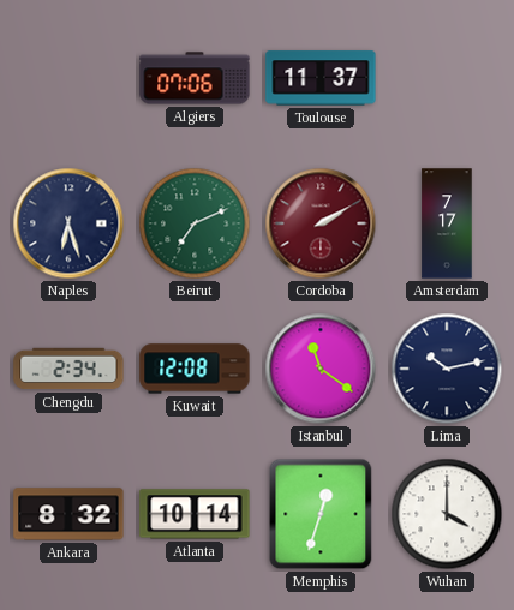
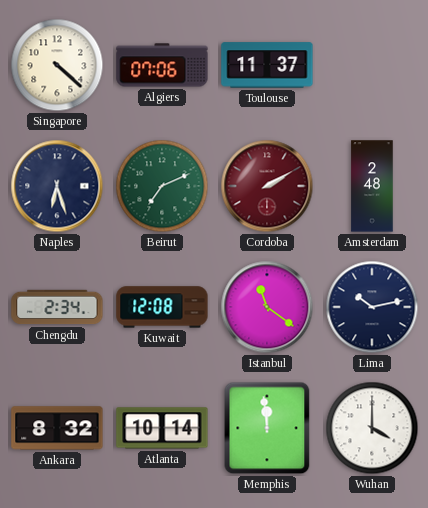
Singapore: none -> 4:22
Amsterdam: 7:17 -> 2:48
Memphis: 12:33 -> 11:59
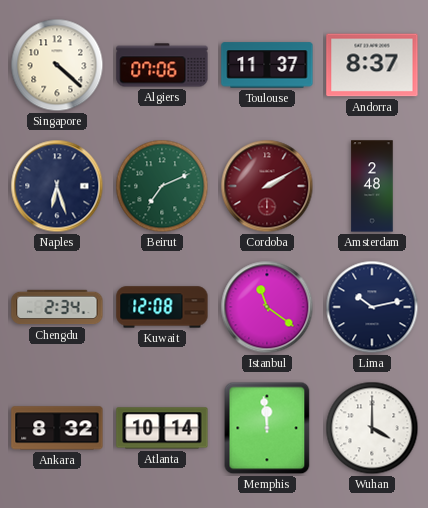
Andorra: none -> 8:37
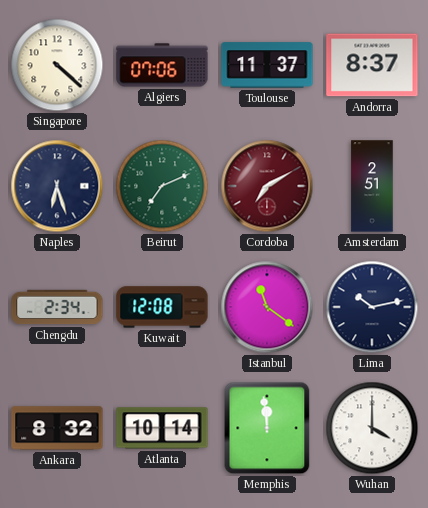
Cordoba: 2:10 -> 7:10
Amsterdam: 2:48 -> 2:51
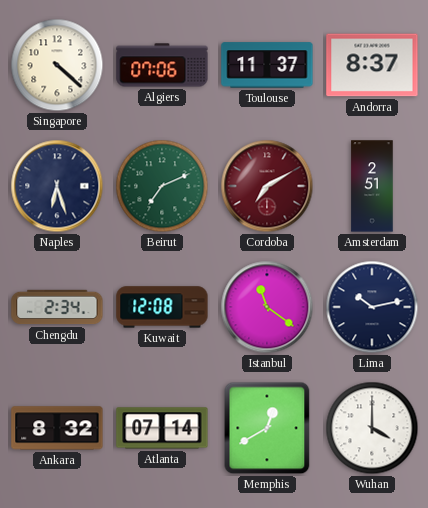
Atlanta: 10:14 -> 07:14
Memphis: 11:59 -> 12:40
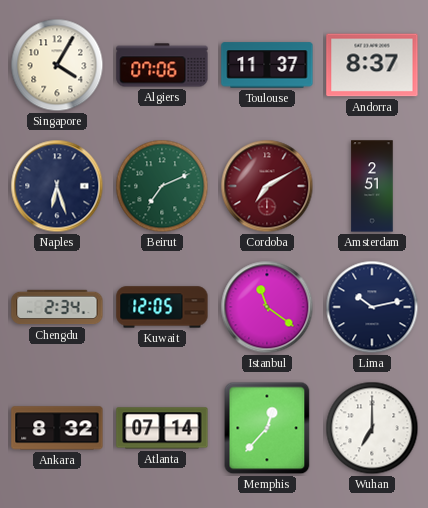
Singapore: 4:22 -> 4:05
Kuwait: 12:08 -> 12:05
Memphis: 12:40 -> 12:37
Wuhan: 4:00 -> 7:00
